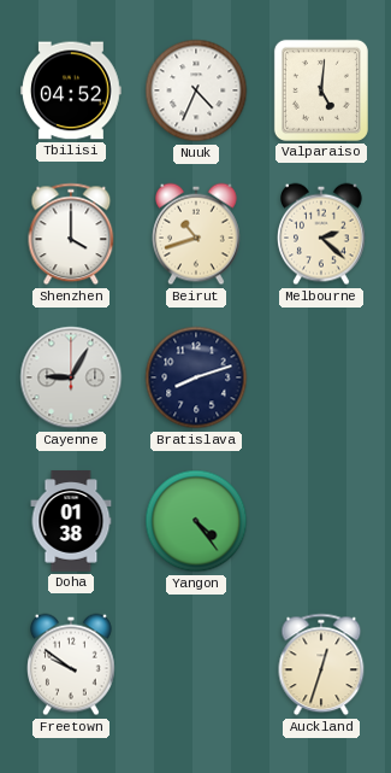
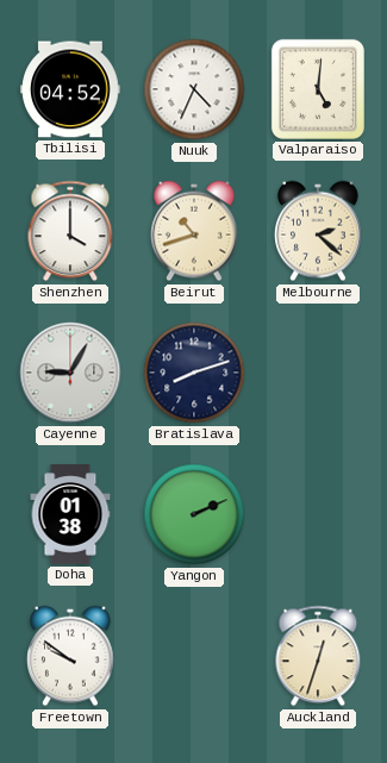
Yangon: 4:24 -> 2:11
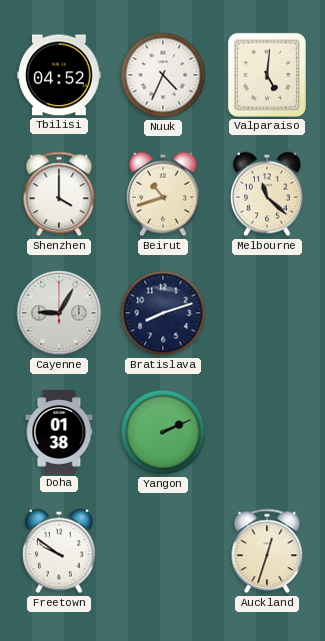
Melbourne: 2:22 -> 11:22
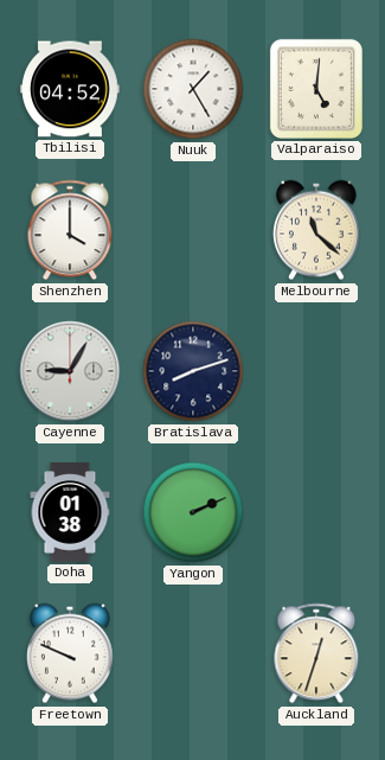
Nuuk: 4:34 -> 1:25
Beirut: 10:42 -> none
Freetown: 9:51 -> 9:49
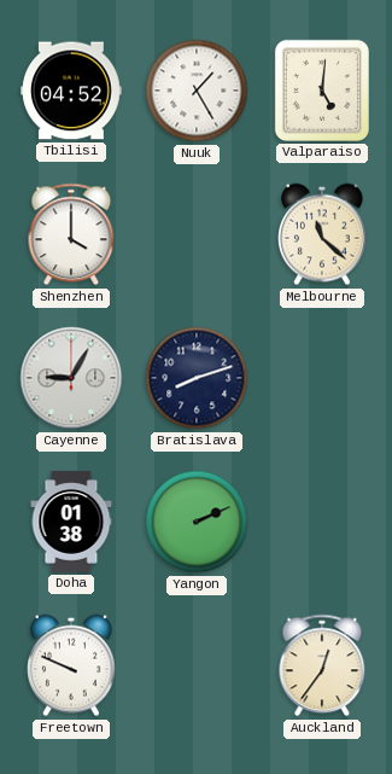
Auckland: 12:33 -> 12:36
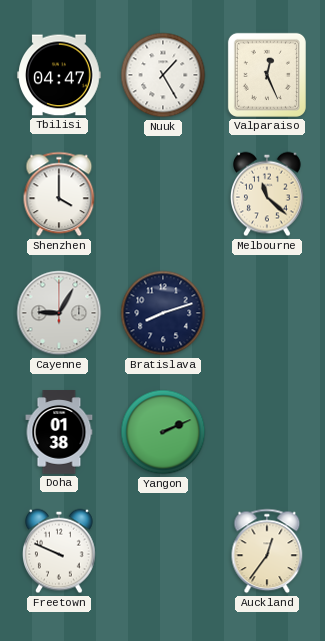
Tbilisi: 04:52 -> 04:47
Valparaiso: 5:01 -> 12:26
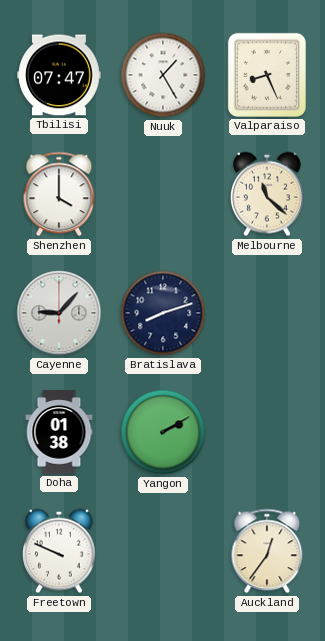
Tbilisi: 04:47 -> 07:47
Valparaiso: 12:26 -> 8:26
Cayenne: 9:05 -> 9:07
Yangon: 2:11 -> 2:10
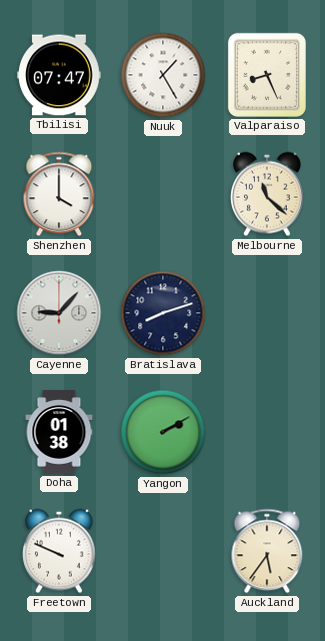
Auckland: 12:36 -> 5:36
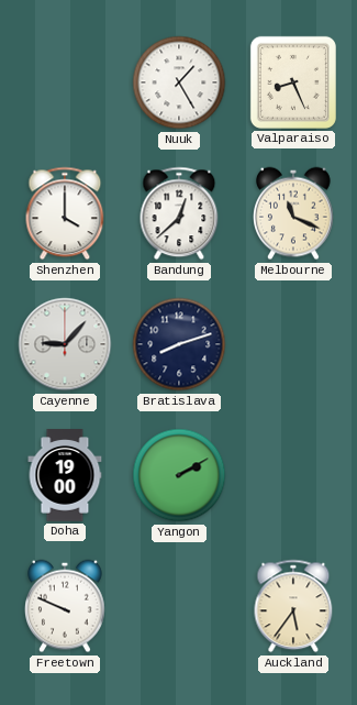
Tbilisi: 07:47 -> none
Bandung: none -> 12:38
Melbourne: 11:22 -> 11:19
Doha: 01:38 -> 19:00
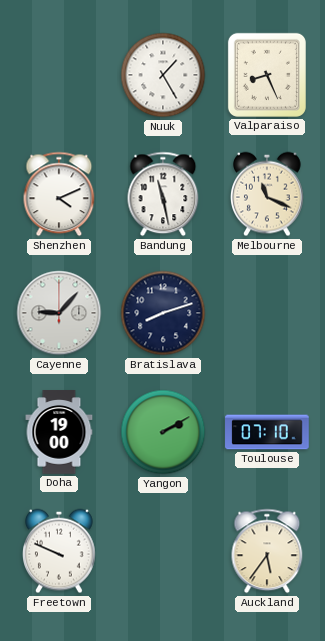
Shenzhen: 4:00 -> 4:11
Bandung: 12:38 -> 11:28
Toulouse: none -> 07:10
